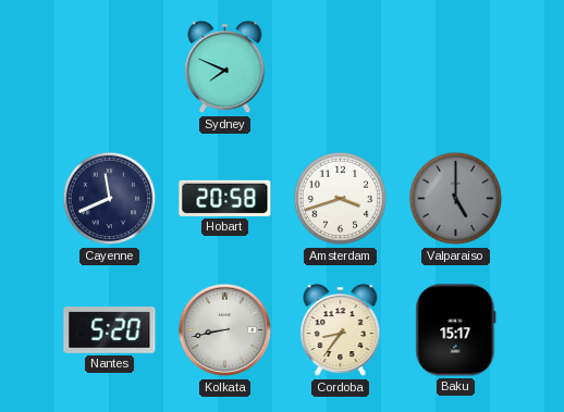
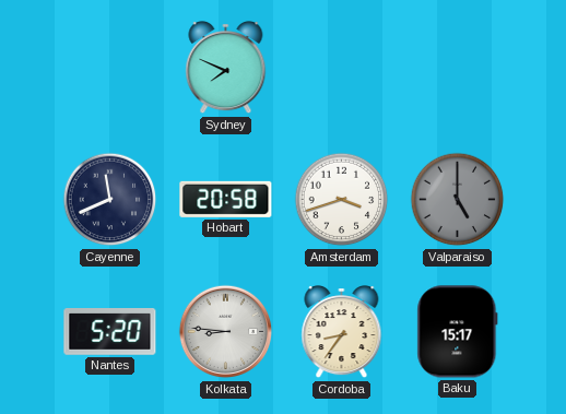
Kolkata: 8:43 -> 8:46
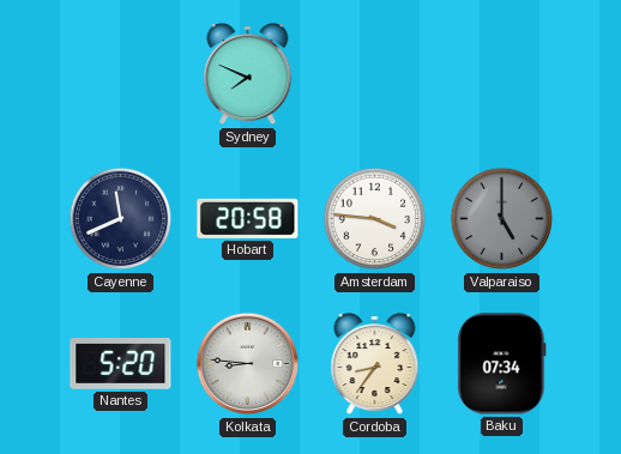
Amsterdam: 3:42 -> 3:46
Baku: 15:17 -> 07:34
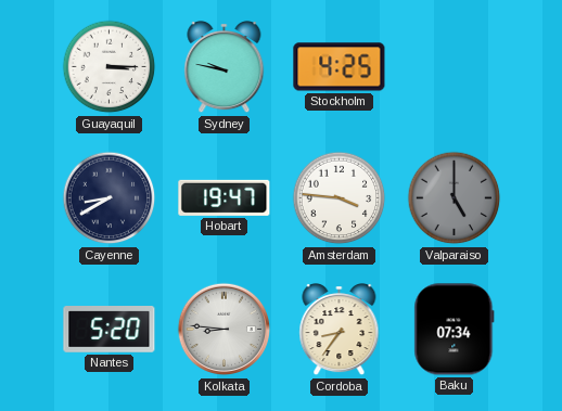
Guayaquil: none -> 3:15
Sydney: 7:49 -> 9:47
Stockholm: none -> 4:25
Cayenne: 11:41 -> 8:40
Hobart: 20:58 -> 19:47
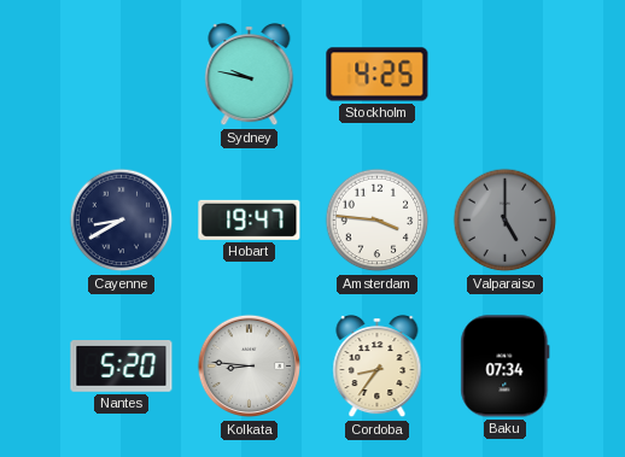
Guayaquil: 3:15 -> none
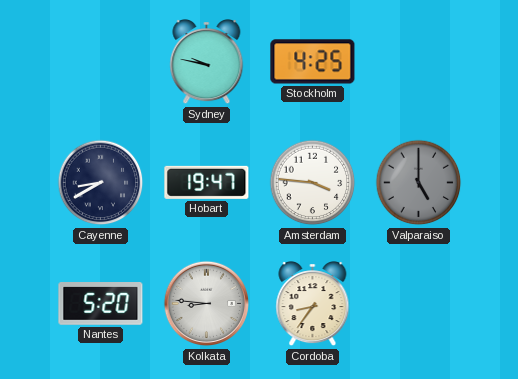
Baku: 07:34 -> none
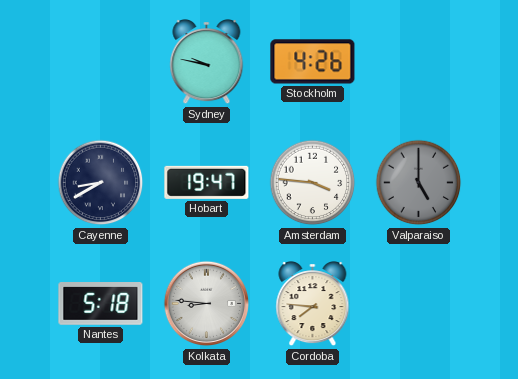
Stockholm: 4:25 -> 4:26
Nantes: 5:20 -> 5:18
Cordoba: 8:36 -> 7:46
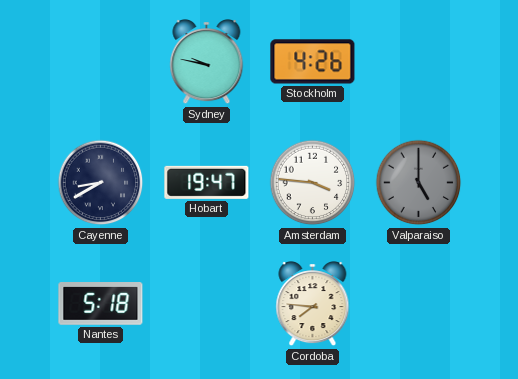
Kolkata: 8:46 -> none
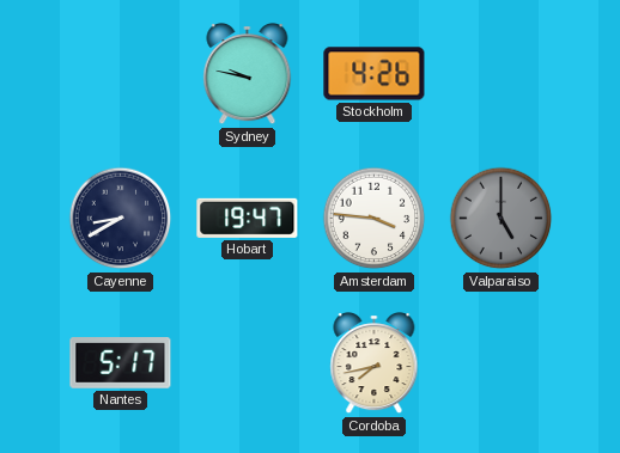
Nantes: 5:18 -> 5:17
Cordoba: 7:46 -> 7:43
